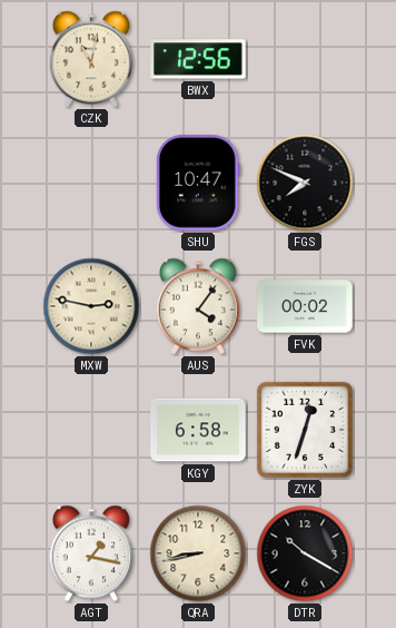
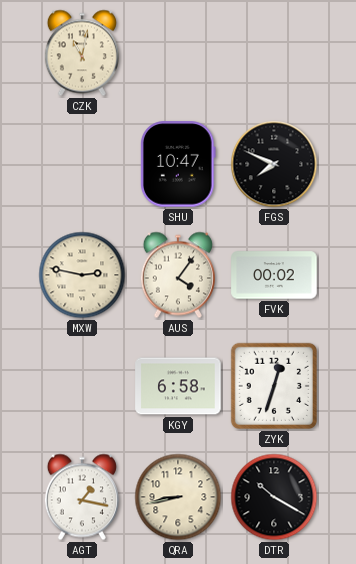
BWX: 12:56 -> none
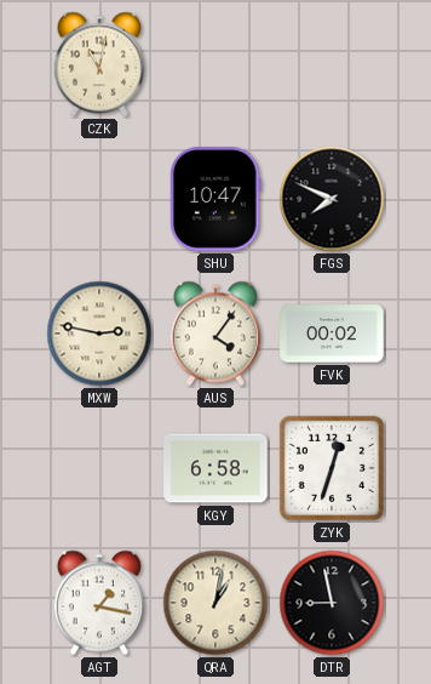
QRA: 8:43 -> 1:02
DTR: 10:20 -> 8:58
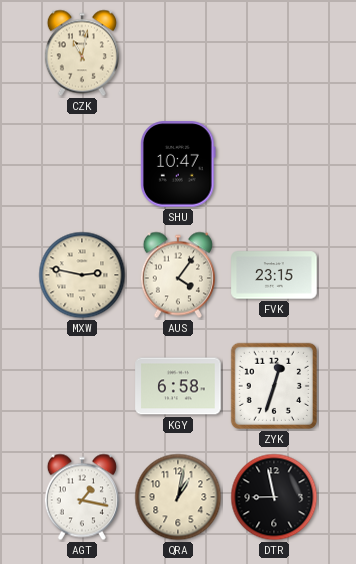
FGS: 7:49 -> none
FVK: 00:02 -> 23:15
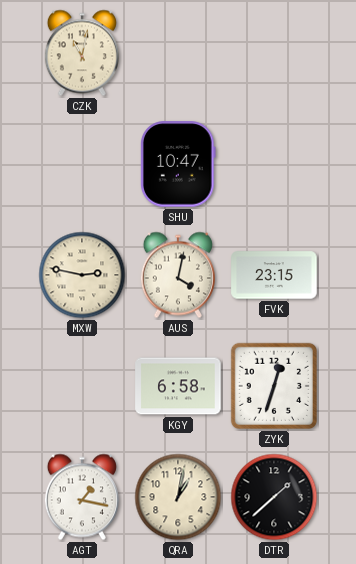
AUS: 4:06 -> 4:02
DTR: 8:58 -> 1:38
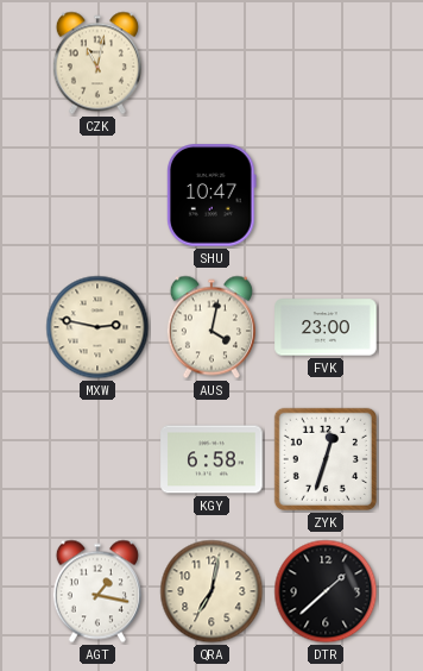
FVK: 23:15 -> 23:00
QRA: 1:02 -> 7:02
